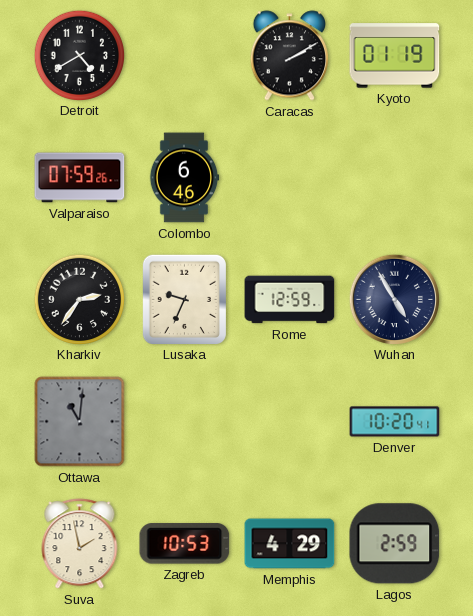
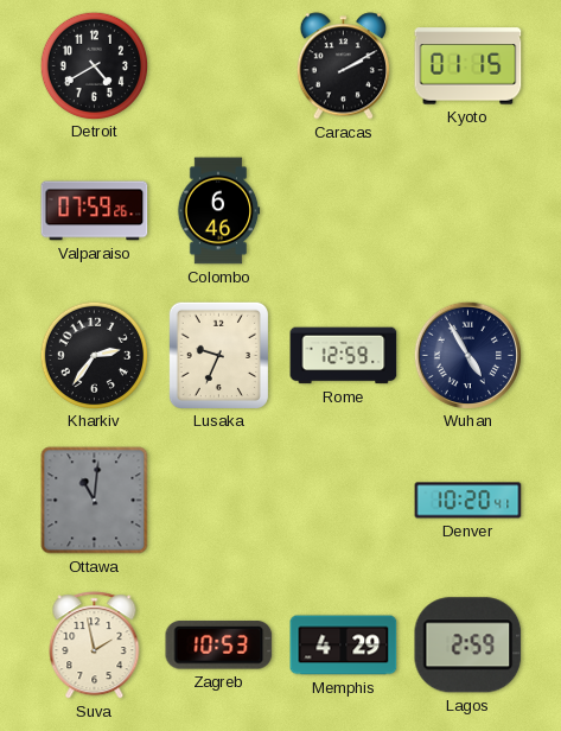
Kyoto: 01:19 -> 01:15
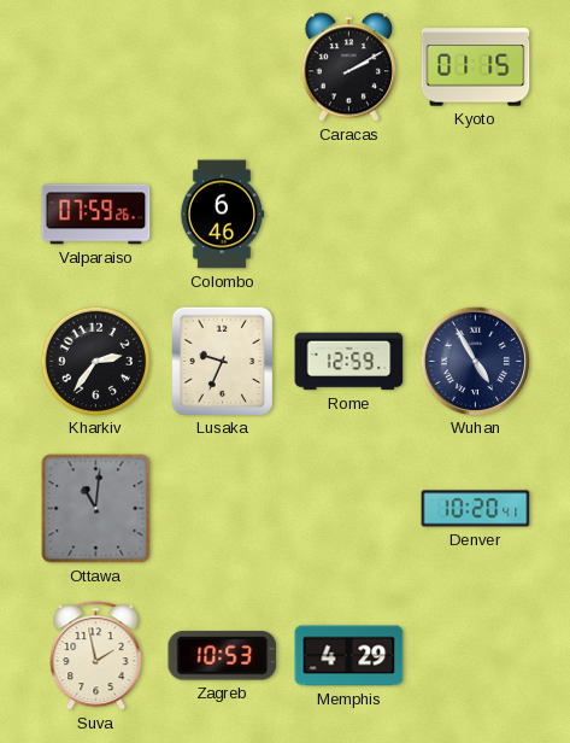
Detroit: 4:40 -> none
Lagos: 2:59 -> none
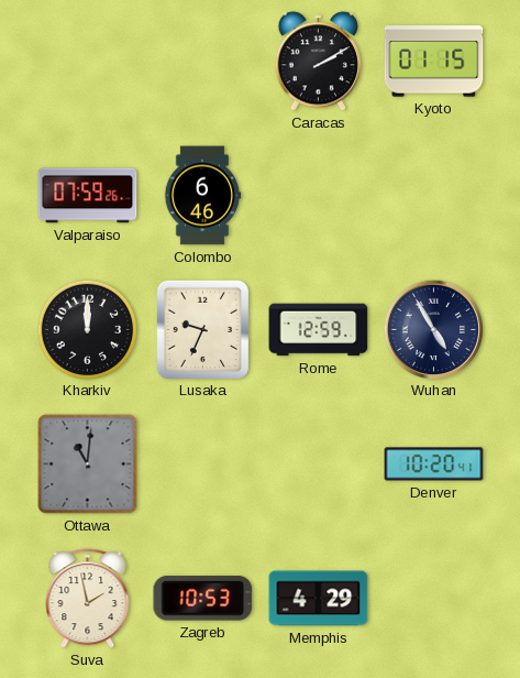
Kharkiv: 2:36 -> 12:00
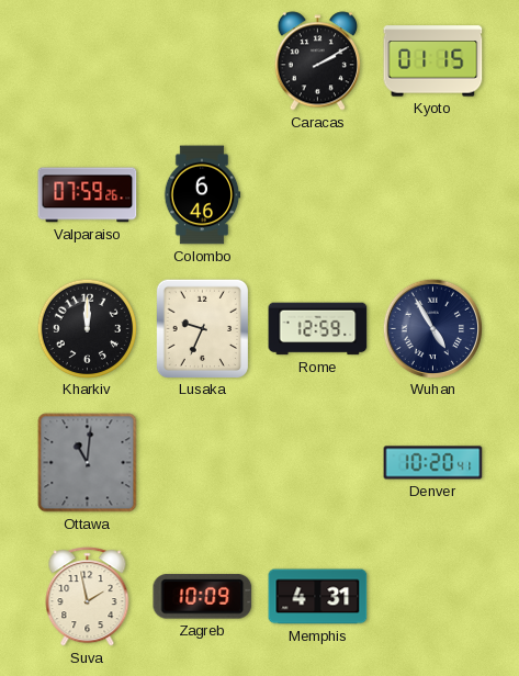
Zagreb: 10:53 -> 10:09
Memphis: 4:29 -> 4:31
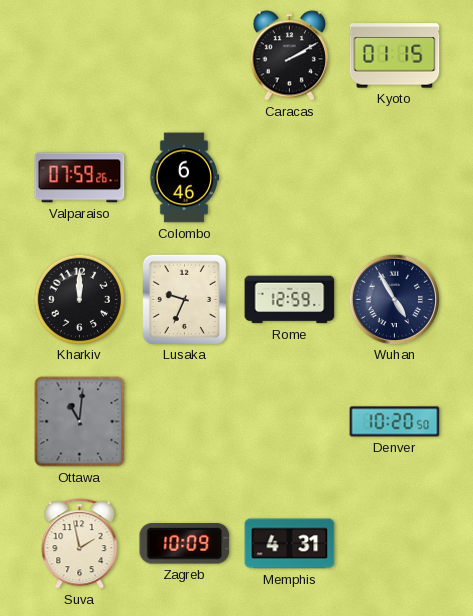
Denver: 10:20:41 -> 10:20:50
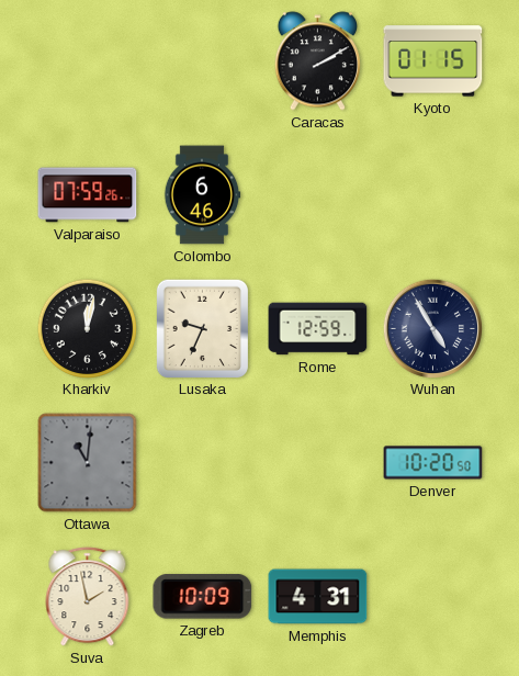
Kharkiv: 12:00 -> 12:02
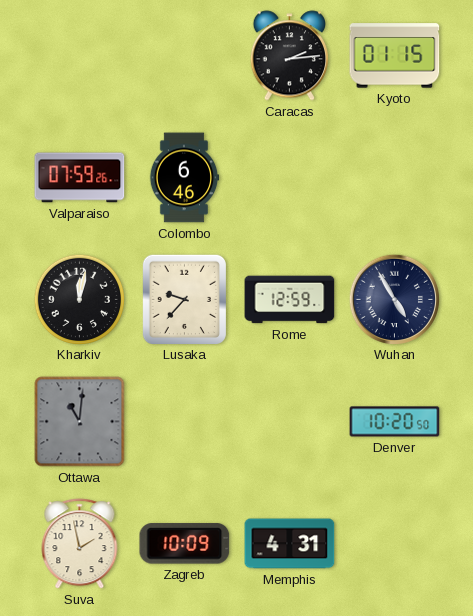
Caracas: 2:10 -> 2:14
Lusaka: 9:34 -> 9:37
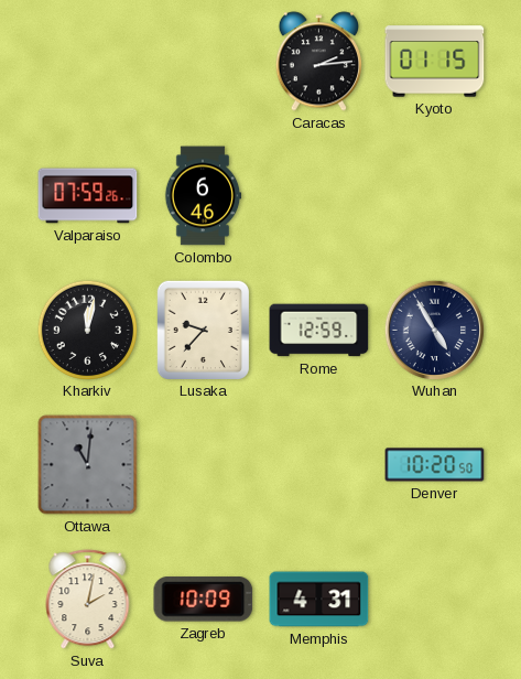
Suva: 1:58 -> 2:02
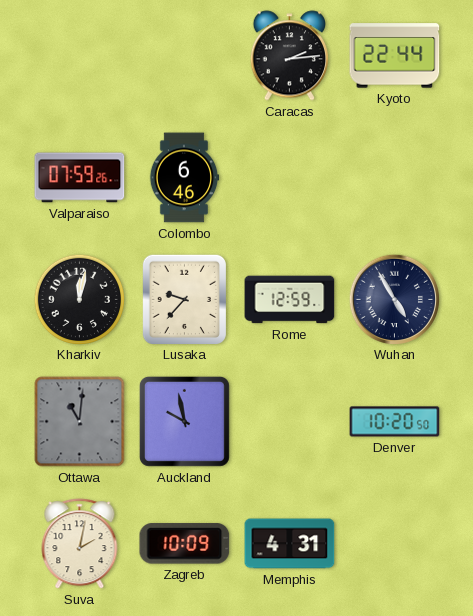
Kyoto: 01:15 -> 22:44
Auckland: none -> 9:58
